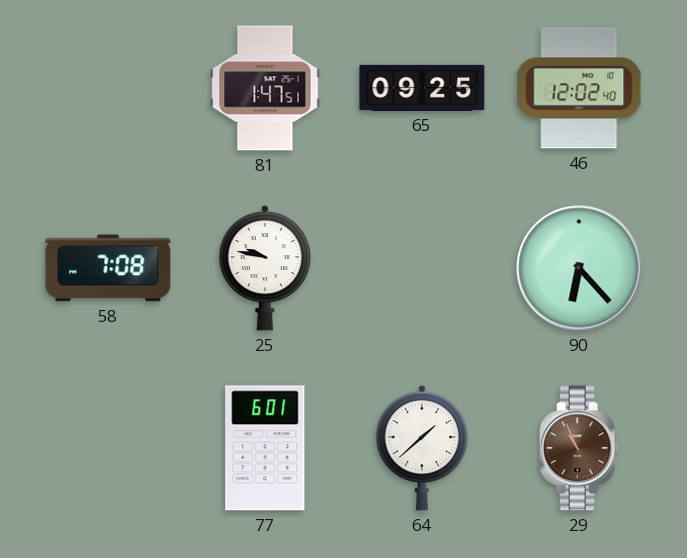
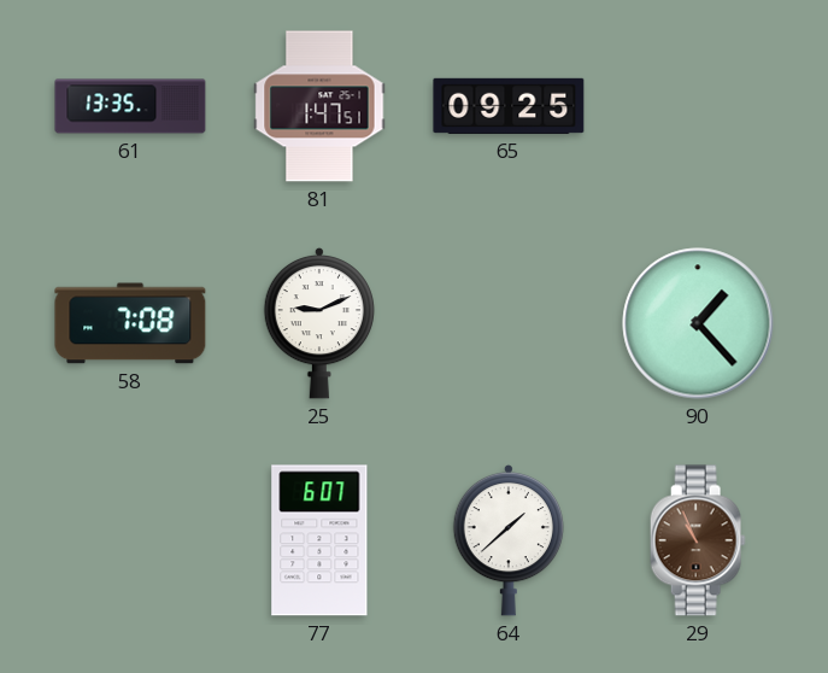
61: none -> 13:35
46: 12:02 -> none
25: 9:47 -> 9:11
90: 6:23 -> 1:23
77: 6:01 -> 6:07
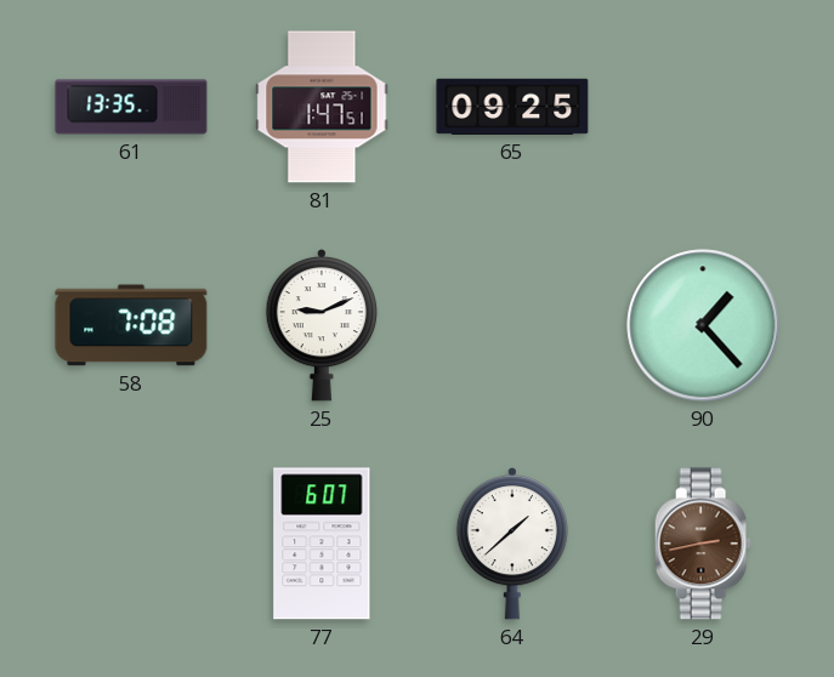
29: 10:56 -> 2:43
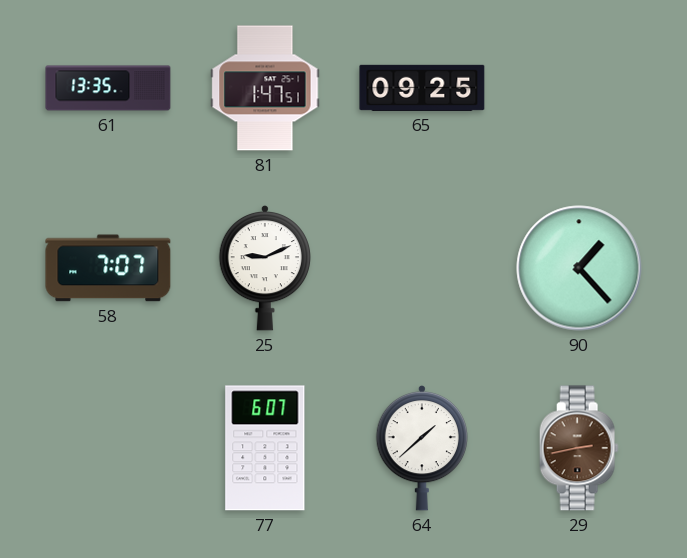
58: 7:08 -> 7:07
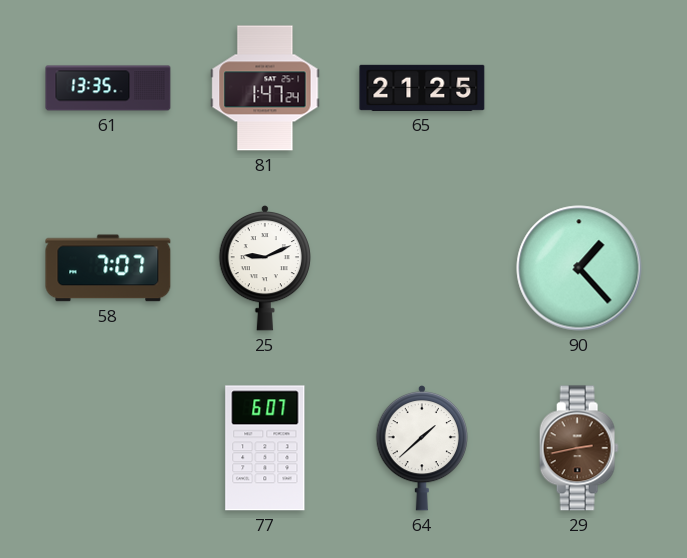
81: 1:47:51 -> 1:47:24
65: 09:25 -> 21:25
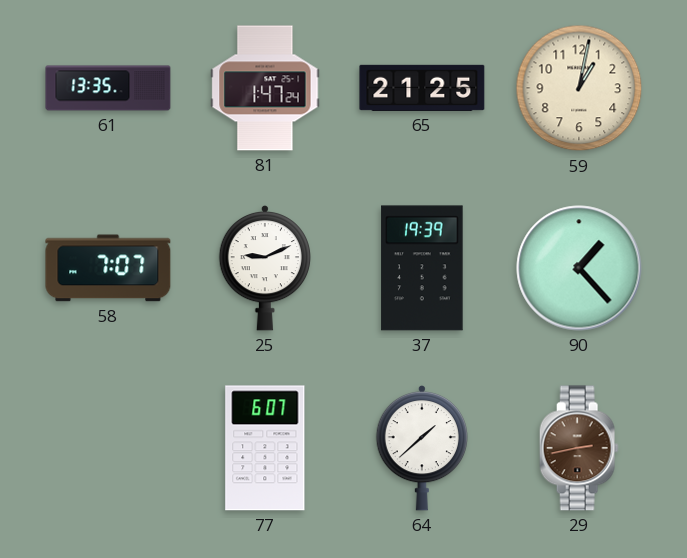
59: none -> 1:02
37: none -> 19:39
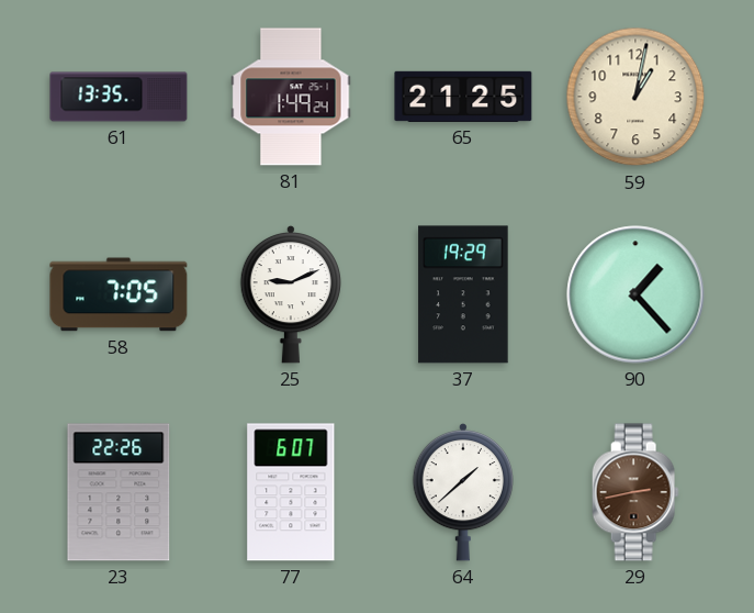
81: 1:47 -> 1:49
58: 7:07 -> 7:05
37: 19:39 -> 19:29
23: none -> 22:26
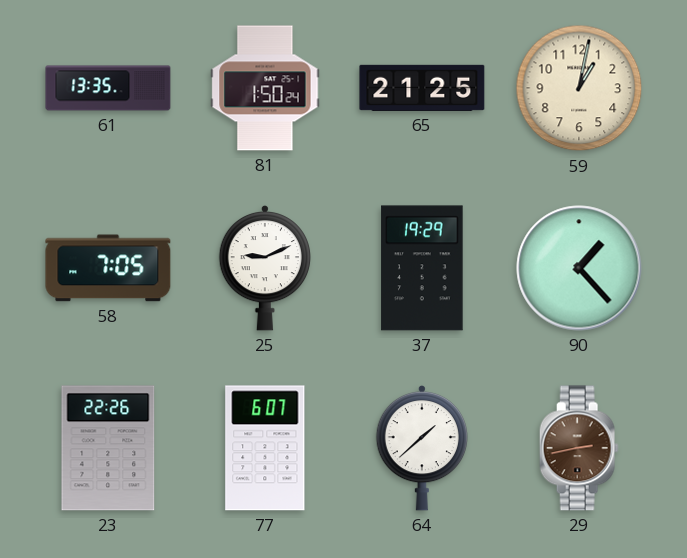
81: 1:49 -> 1:50
